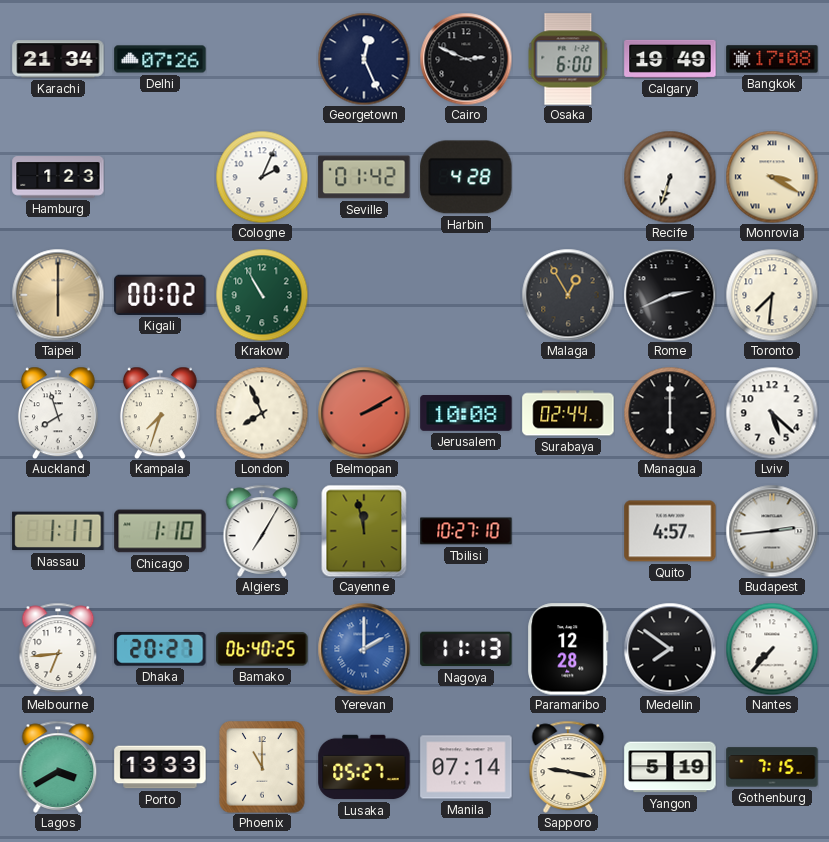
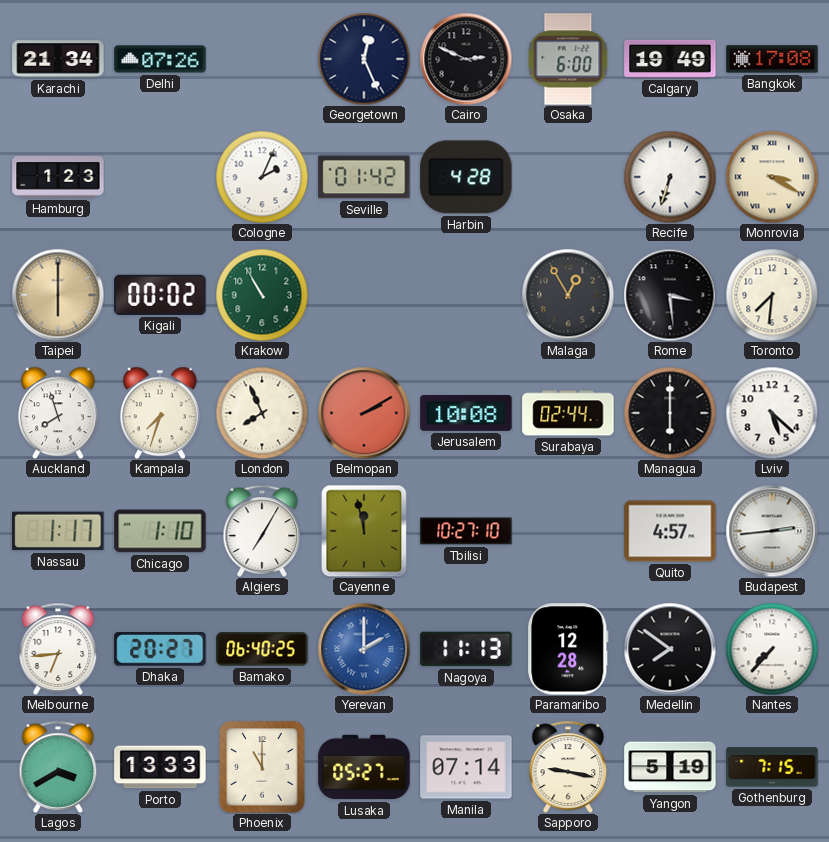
Rome: 2:41 -> 3:29
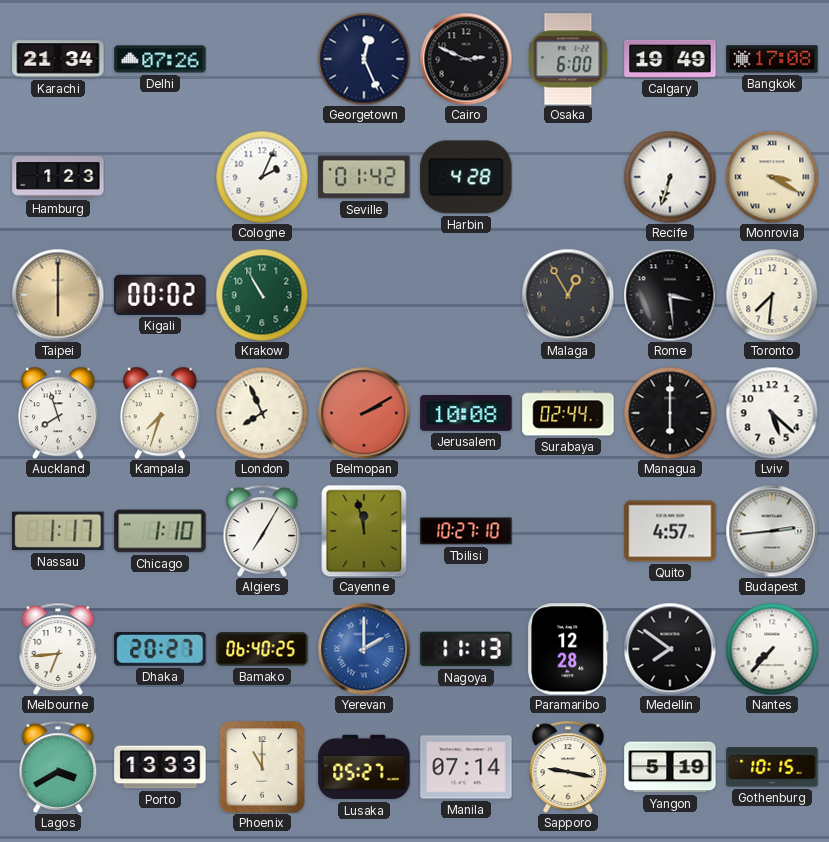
Gothenburg: 7:15 -> 10:15
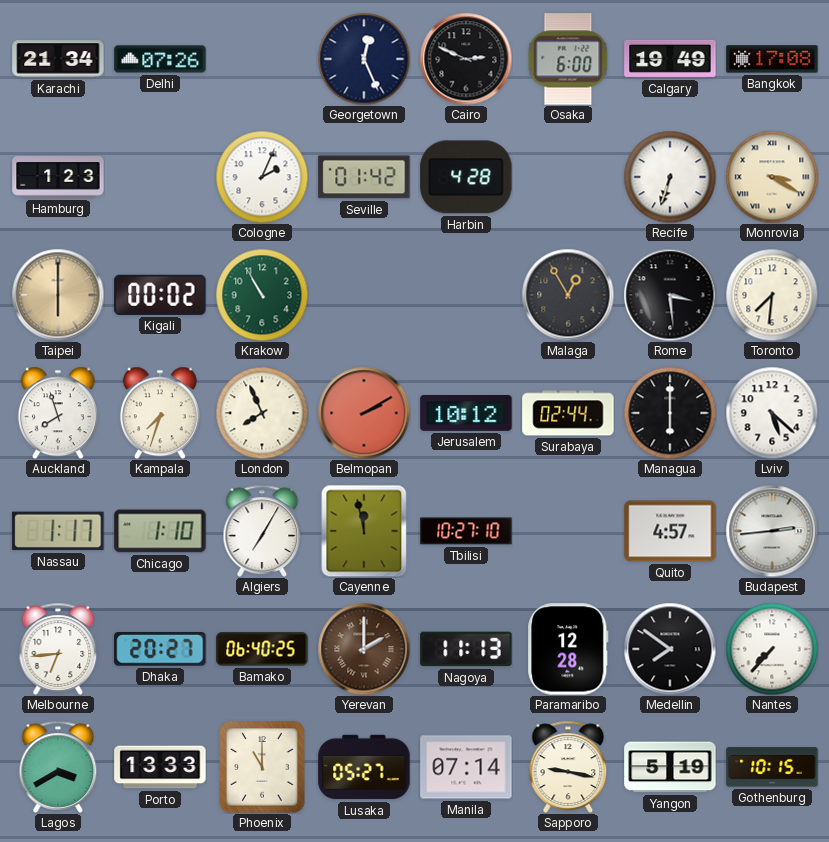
Jerusalem: 10:08 -> 10:12
Yerevan dial: blue -> brown
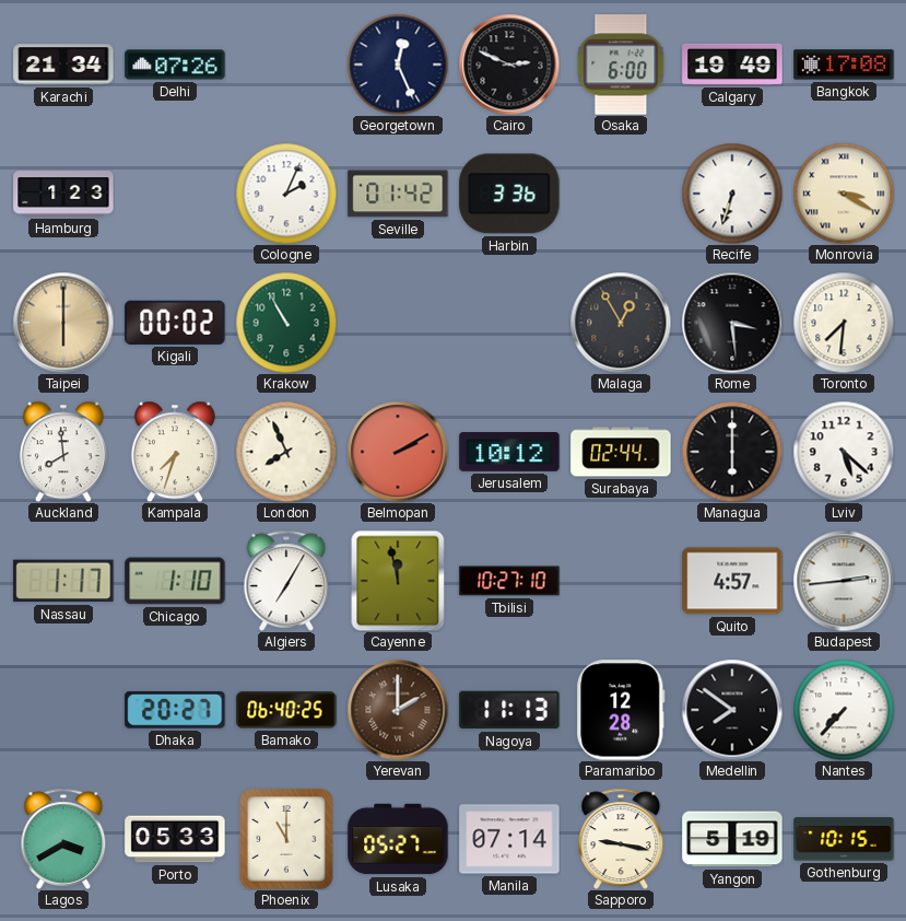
Harbin: 4:28 -> 3:36
Auckland: 7:57 -> 7:59
Melbourne: 6:44 -> none
Porto: 13:33 -> 05:33
